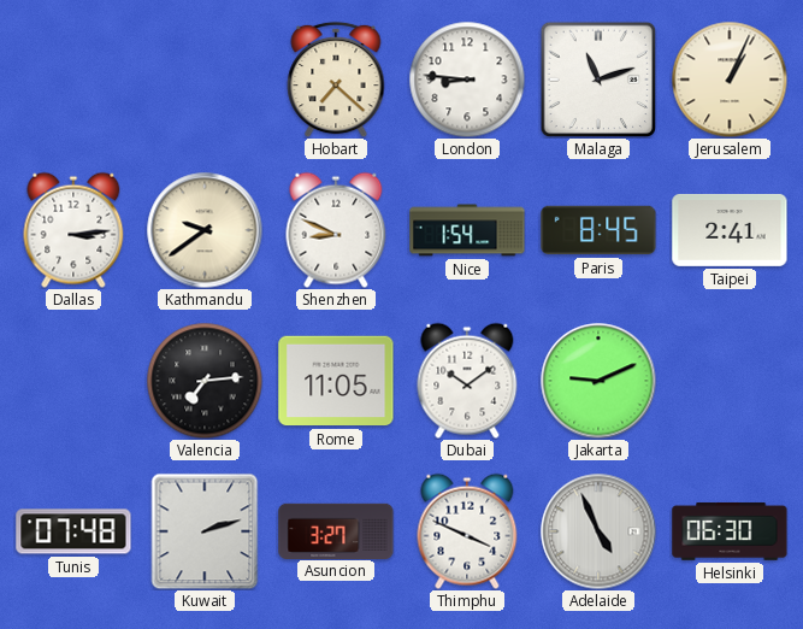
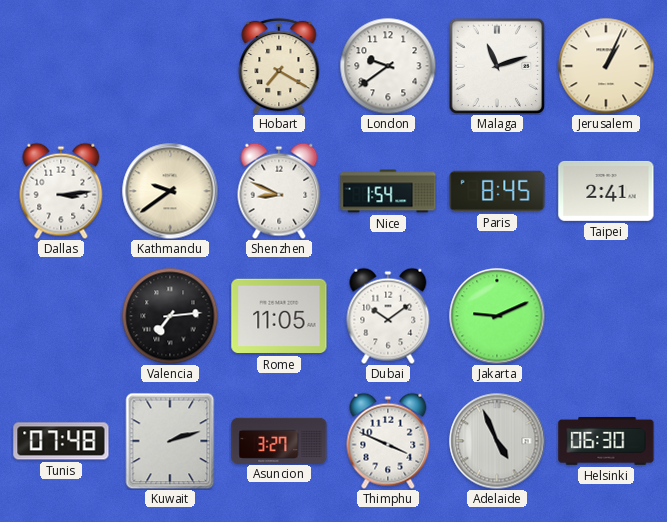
Hobart: 7:22 -> 7:20
London: 8:46 -> 9:39
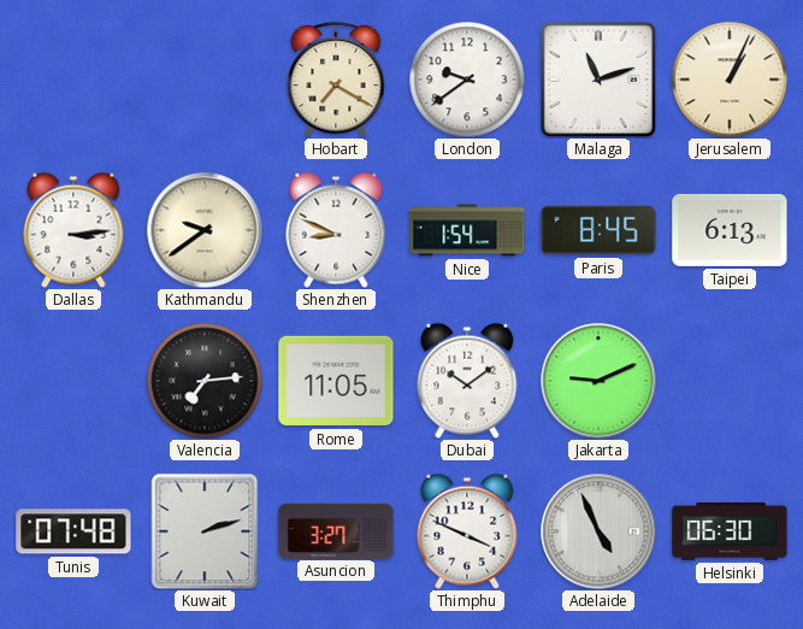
Taipei: 2:41 -> 6:13
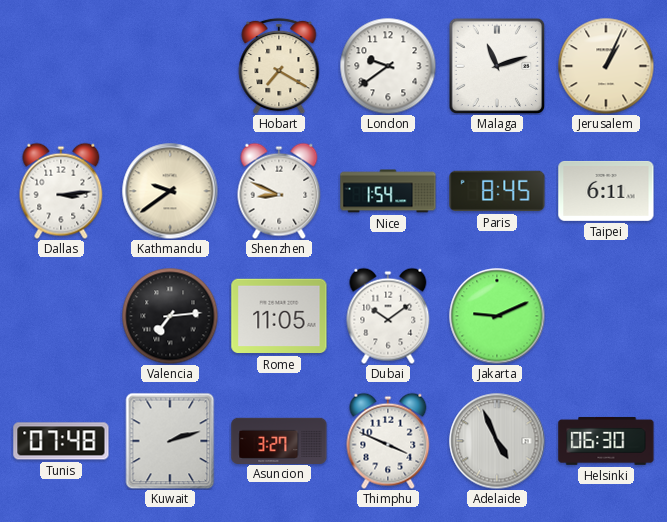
Taipei: 6:13 -> 6:11
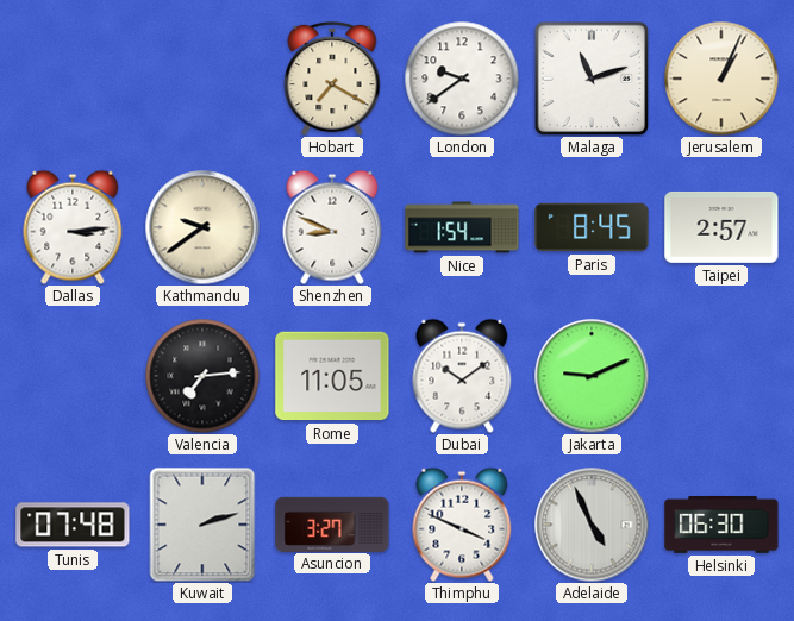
Taipei: 6:11 -> 2:57
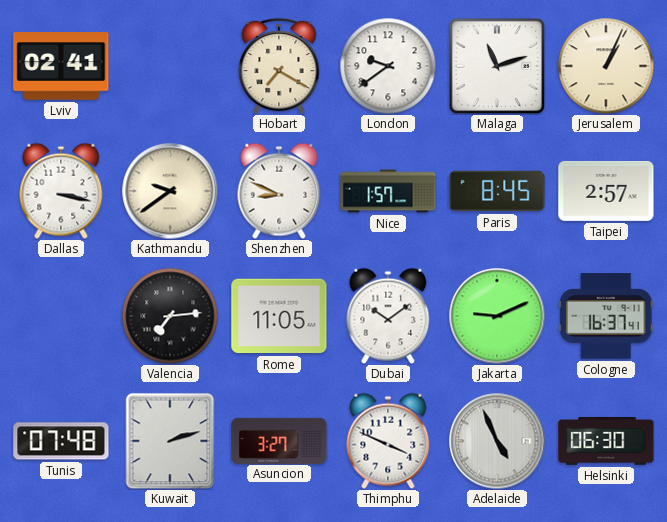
Lviv: none -> 02:41
Dallas: 3:14 -> 3:17
Nice: 1:54 -> 1:57
Cologne: none -> 16:37
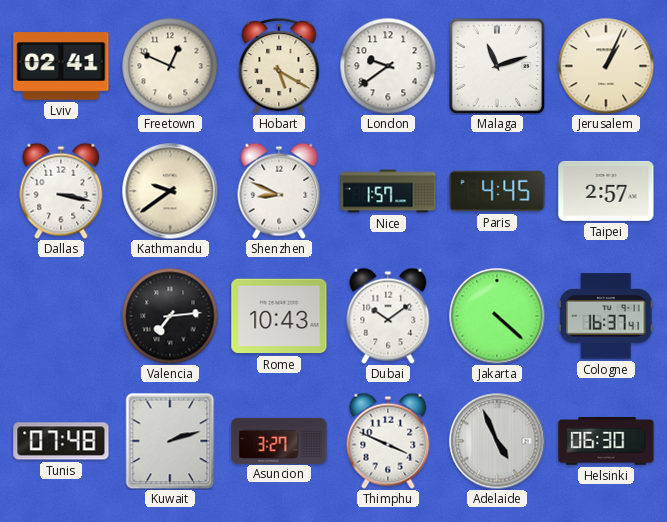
Freetown: none -> 12:49
Hobart: 7:20 -> 5:20
Paris: 8:45 -> 4:45
Rome: 11:05 -> 10:43
Jakarta: 9:11 -> 4:22
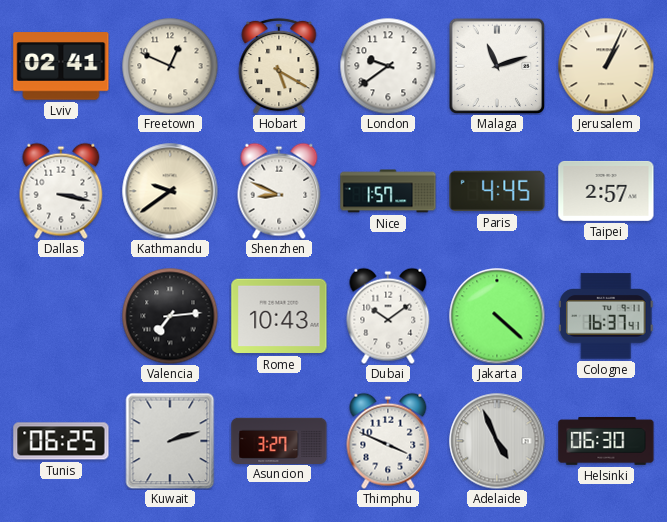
Tunis: 07:48 -> 06:25
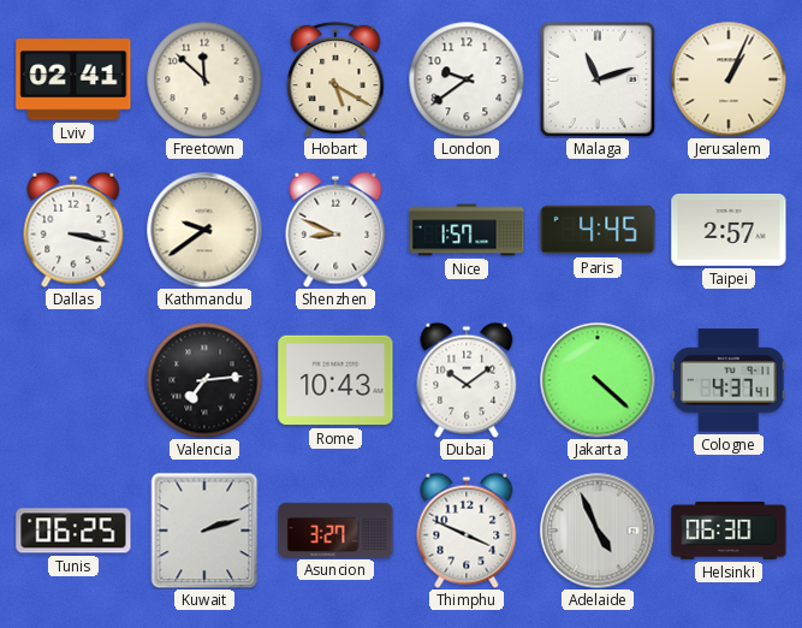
Freetown: 12:49 -> 11:52
Cologne: 16:37 -> 4:37
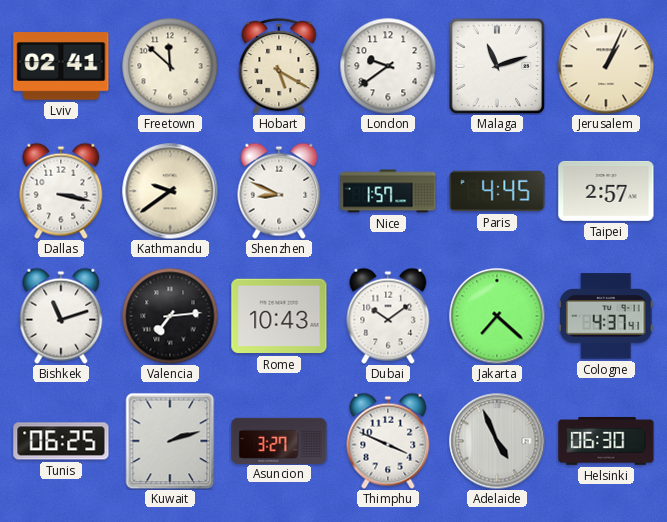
Bishkek: none -> 11:12
Jakarta: 4:22 -> 7:22
